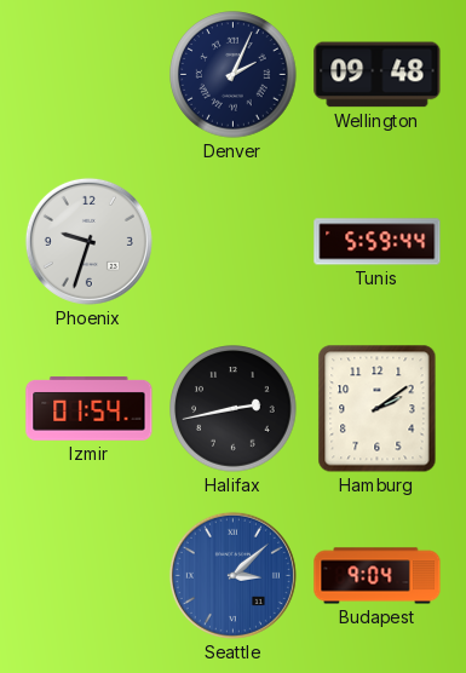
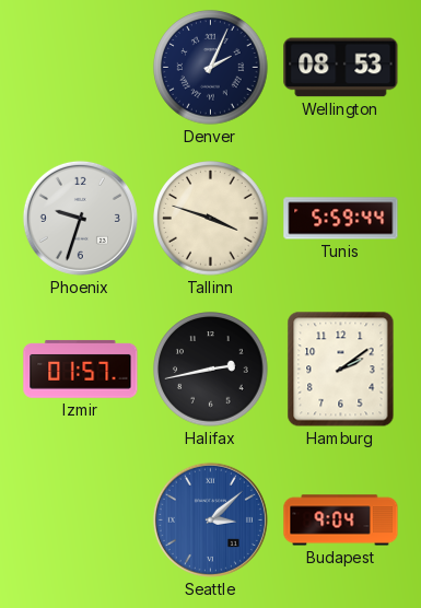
Wellington: 09:48 -> 08:53
Tallinn: none -> 3:48
Izmir: 01:54 -> 01:57
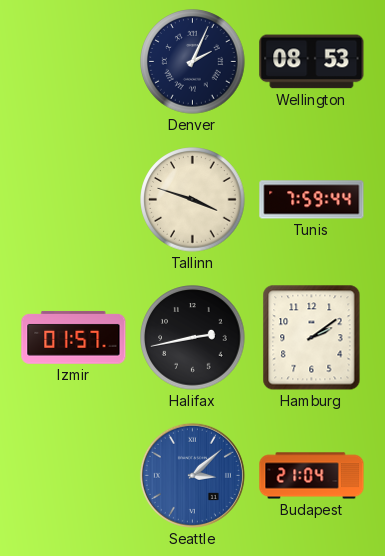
Phoenix: 9:33 -> none
Tunis: 5:59 -> 7:59
Budapest: 9:04 -> 21:04
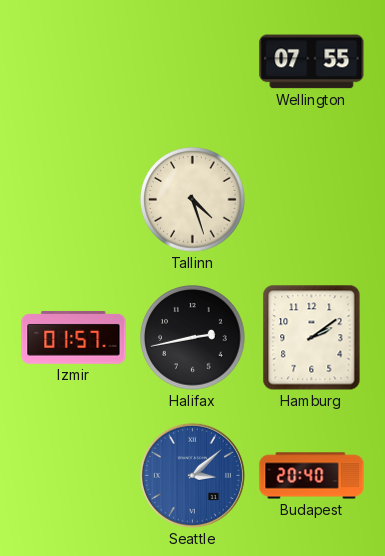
Denver: 2:04 -> none
Wellington: 08:53 -> 07:55
Tallinn: 3:48 -> 4:27
Tunis: 7:59 -> none
Budapest: 21:04 -> 20:40
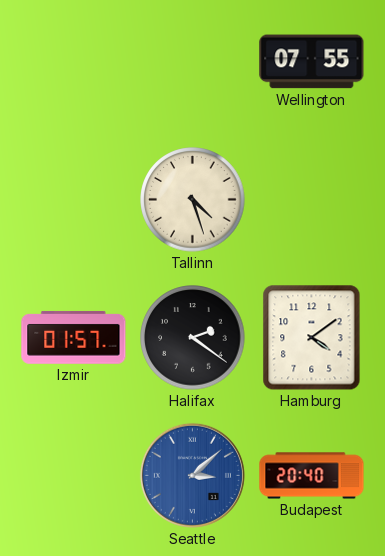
Halifax: 2:43 -> 2:21
Hamburg: 2:09 -> 4:09
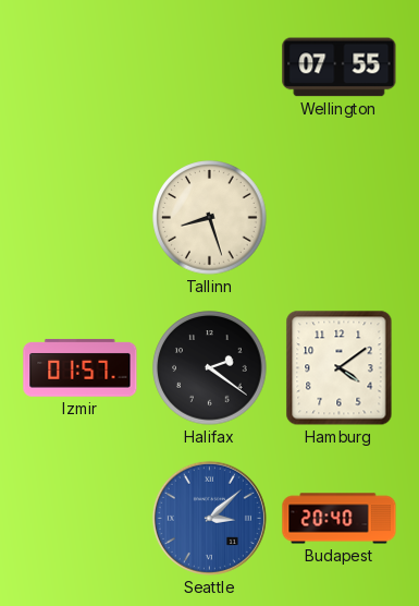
Tallinn: 4:27 -> 8:27
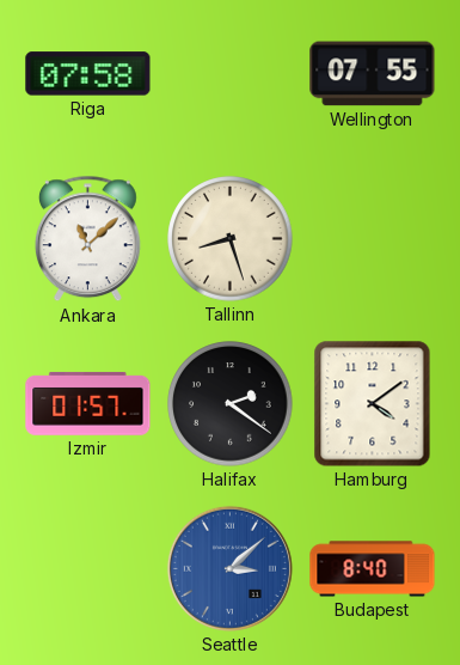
Riga: none -> 07:58
Ankara: none -> 11:08
Budapest: 20:40 -> 8:40
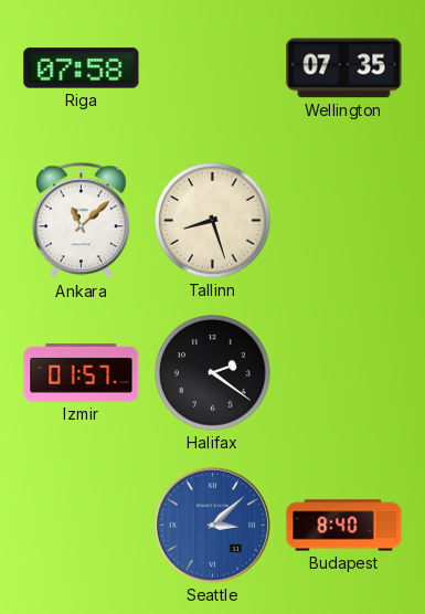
Wellington: 07:55 -> 07:35
Hamburg: 4:09 -> none
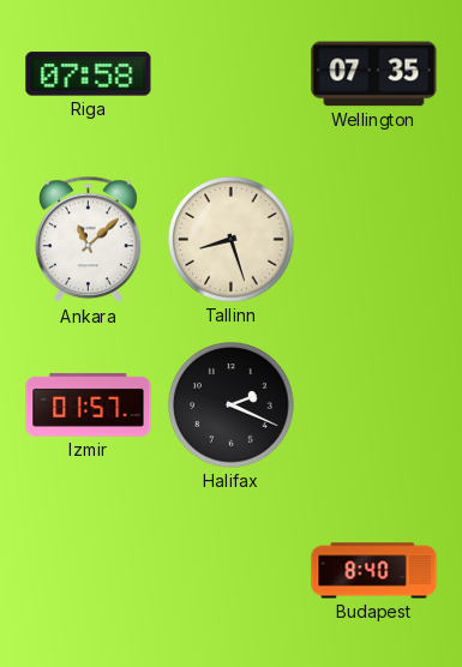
Halifax: 2:21 -> 2:19
Seattle: 3:08 -> none
